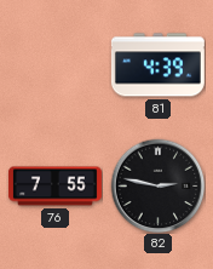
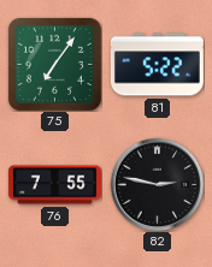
75: none -> 7:06
81: 4:39 -> 5:22
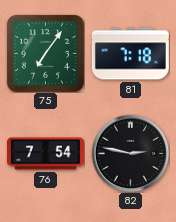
81: 5:22 -> 7:18
76: 7:55 -> 7:54
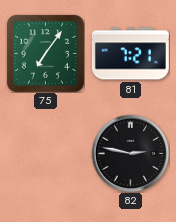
81: 7:18 -> 7:21
76: 7:54 -> none
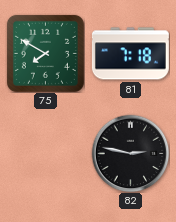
75: 7:06 -> 7:50
81: 7:21 -> 7:18
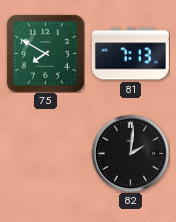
81: 7:18 -> 7:13
82: 2:47 -> 2:01
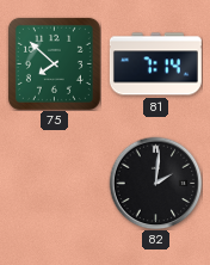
75: 7:50 -> 7:52
81: 7:13 -> 7:14
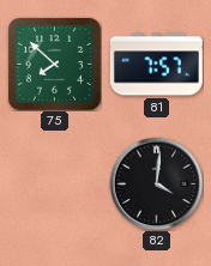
81: 7:14 -> 7:57
82: 2:01 -> 4:01
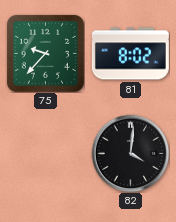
75: 7:52 -> 9:37
81: 7:57 -> 8:02
